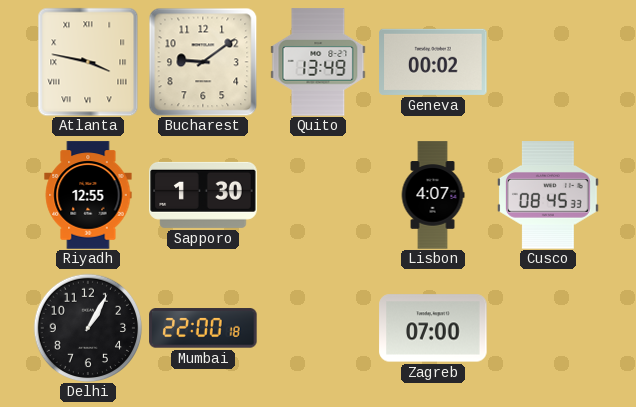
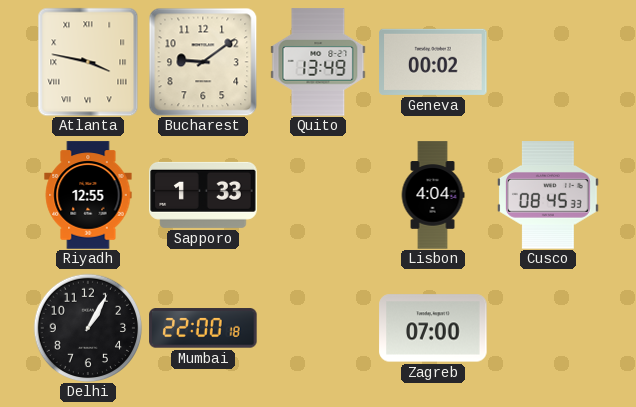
Sapporo: 1:30 -> 1:33
Lisbon: 4:07 -> 4:04
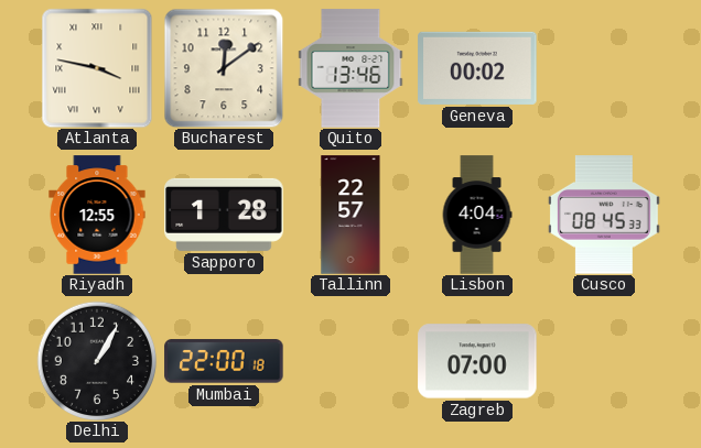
Bucharest: 9:09 -> 12:09
Quito: 13:49 -> 13:46
Sapporo: 1:33 -> 1:28
Tallinn: none -> 22:57
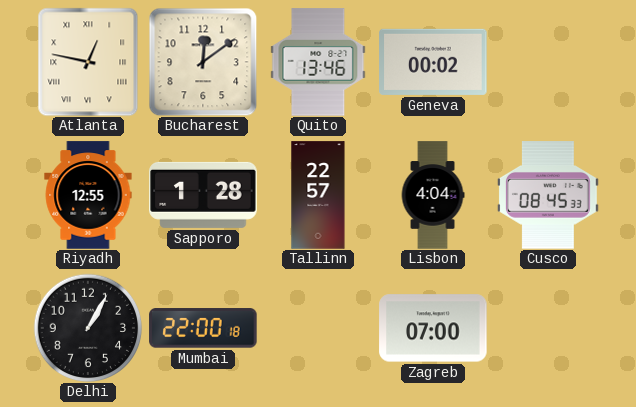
Atlanta: 3:47 -> 12:47
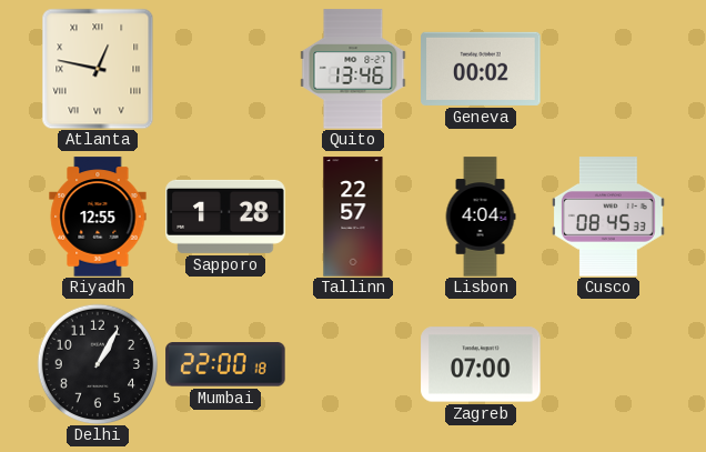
Bucharest: 12:09 -> none
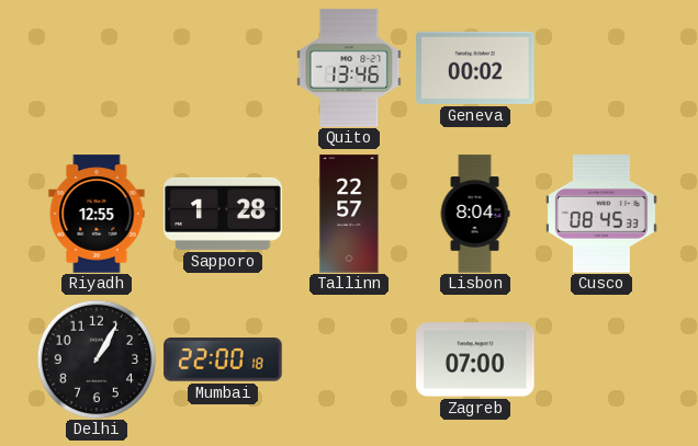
Atlanta: 12:47 -> none
Lisbon: 4:04 -> 8:04
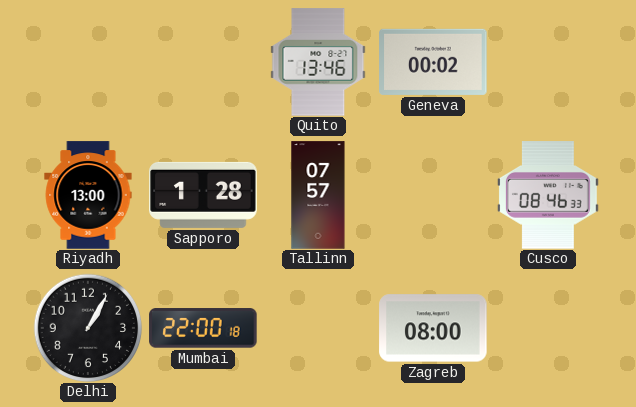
Riyadh: 12:55 -> 13:00
Tallinn: 22:57 -> 07:57
Lisbon: 8:04 -> none
Cusco: 08:45 -> 08:46
Zagreb: 07:00 -> 08:00
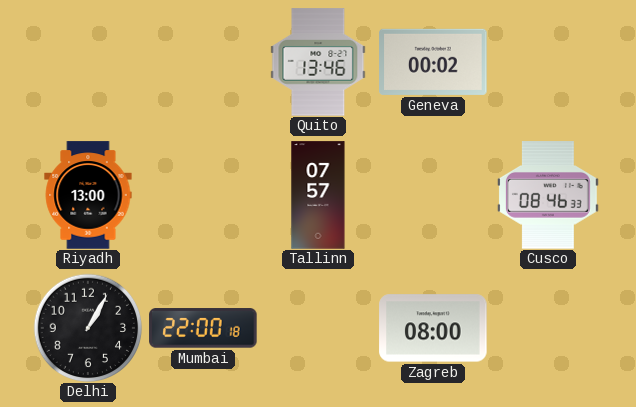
Sapporo: 1:28 -> none
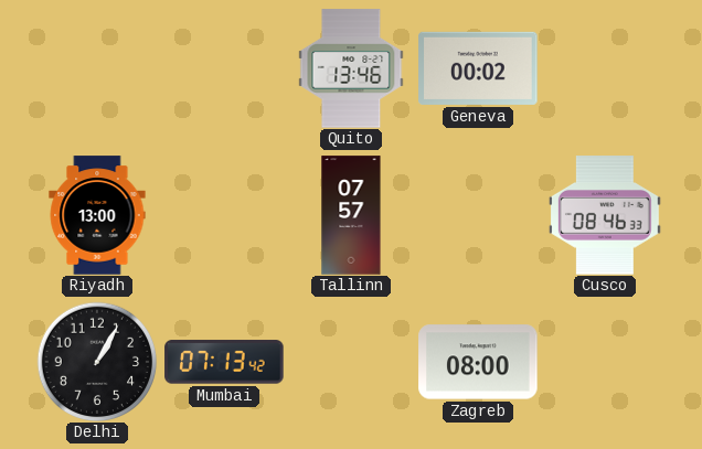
Mumbai: 22:00 -> 07:13
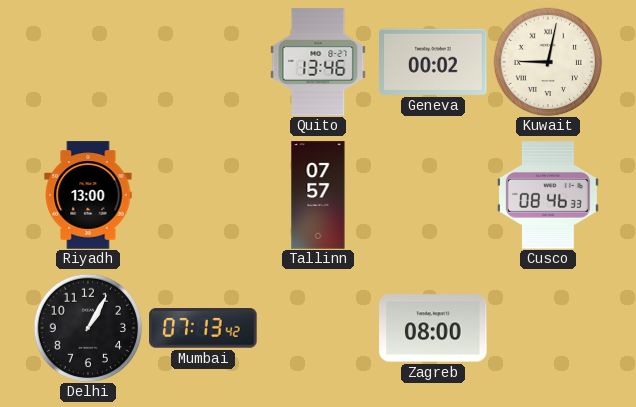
Kuwait: none -> 9:02
